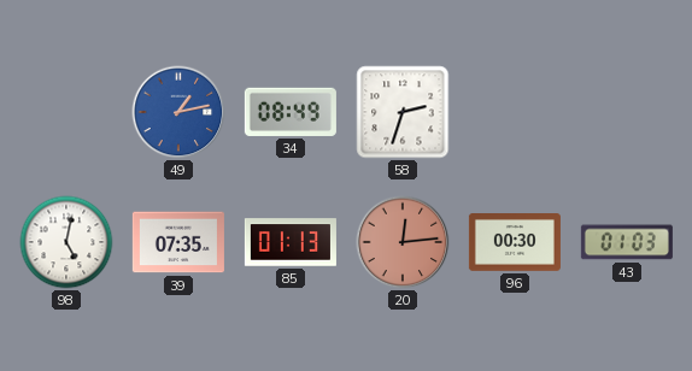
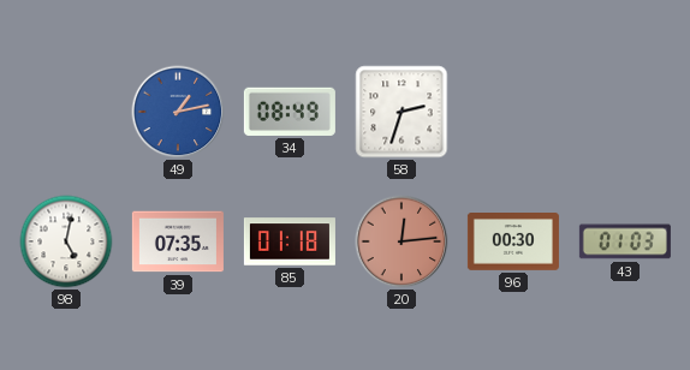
85: 01:13 -> 01:18
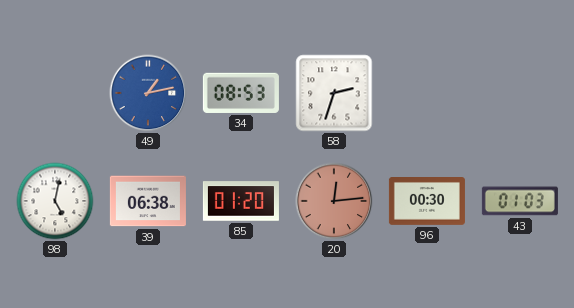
34: 08:49 -> 08:53
39: 07:35 -> 06:38
85: 01:18 -> 01:20
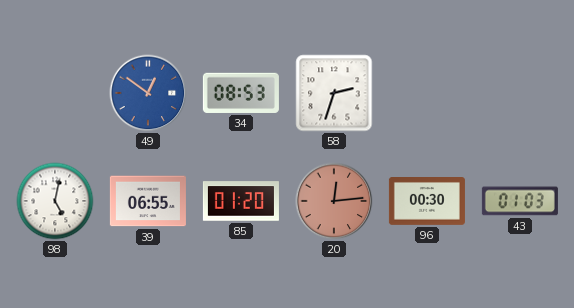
49: 1:13 -> 12:51
39: 06:38 -> 06:55
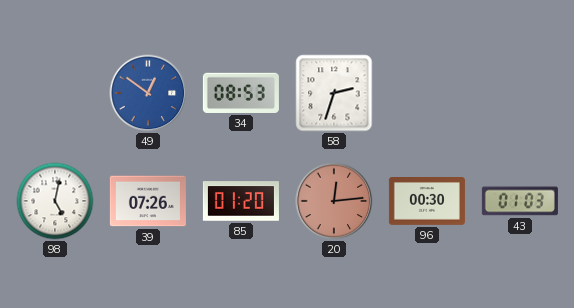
39: 06:55 -> 07:26
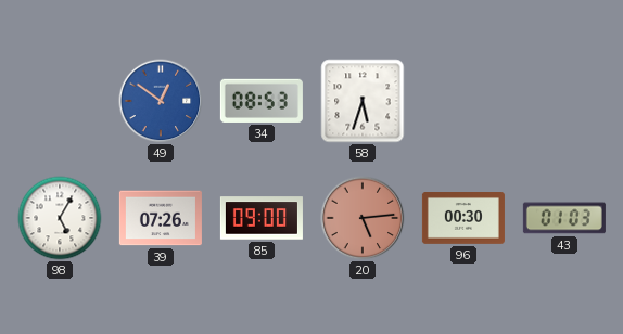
58: 2:33 -> 5:33
98: 5:02 -> 5:05
85: 01:20 -> 09:00
20: 12:14 -> 5:14
